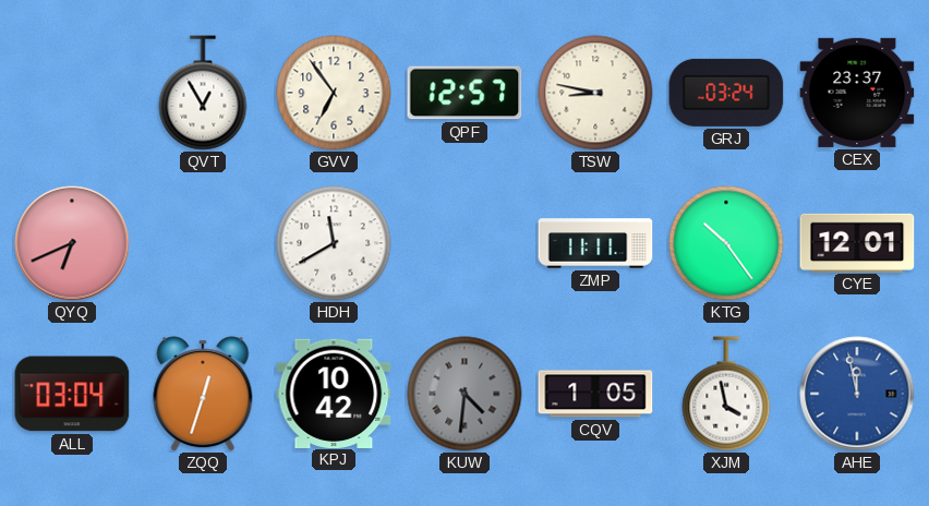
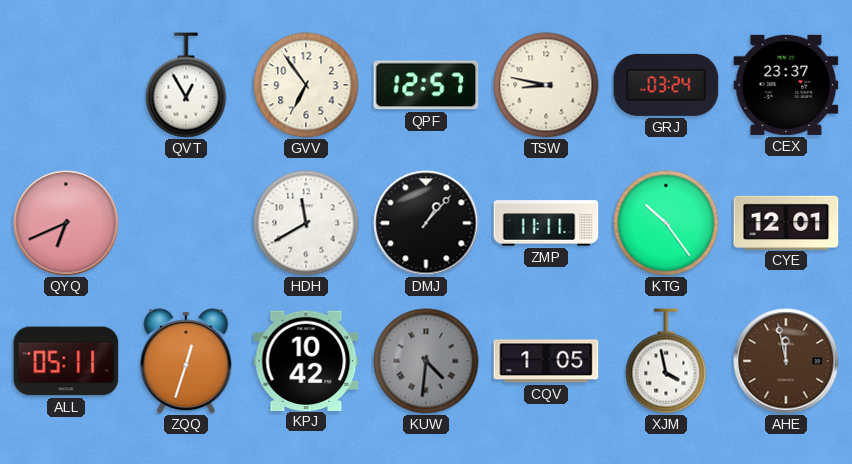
DMJ: none -> 1:07
ALL: 03:04 -> 05:11
AHE dial: blue -> brown
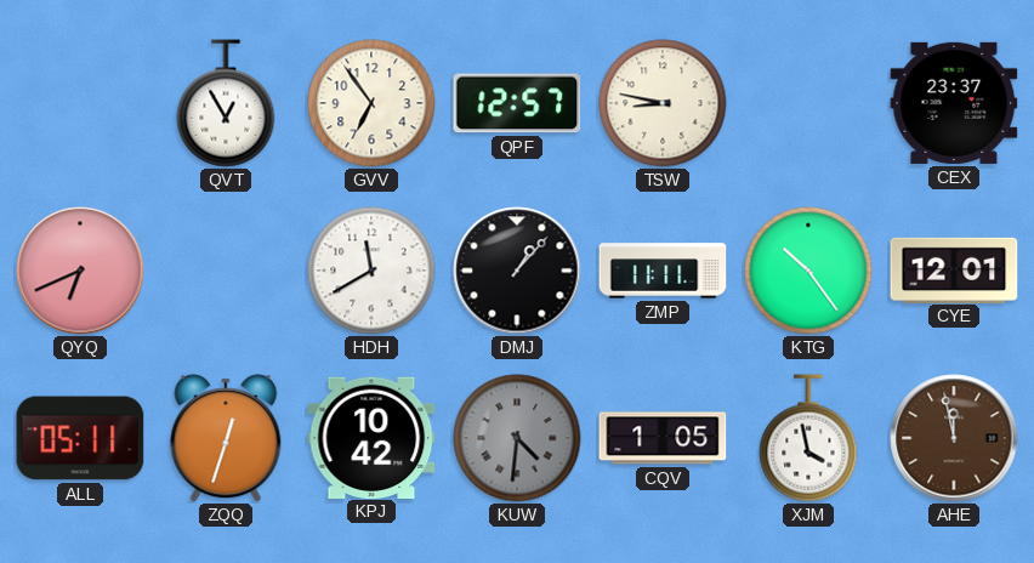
GRJ: 03:24 -> none
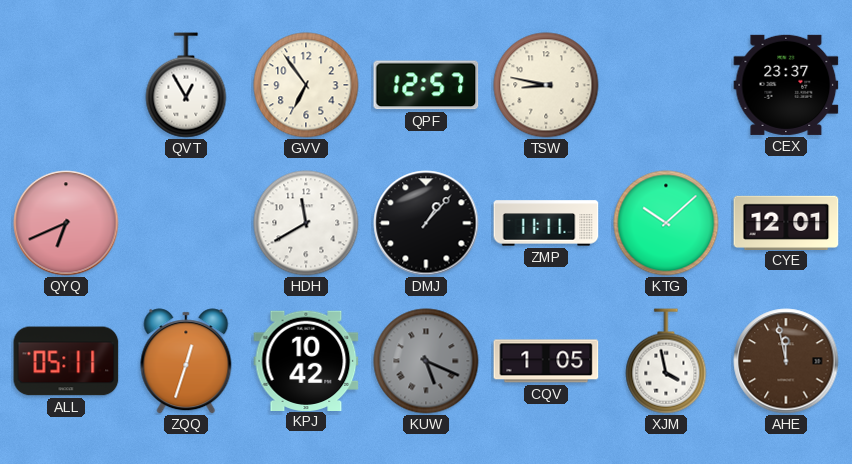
KTG: 10:24 -> 10:08
KUW: 4:31 -> 5:19
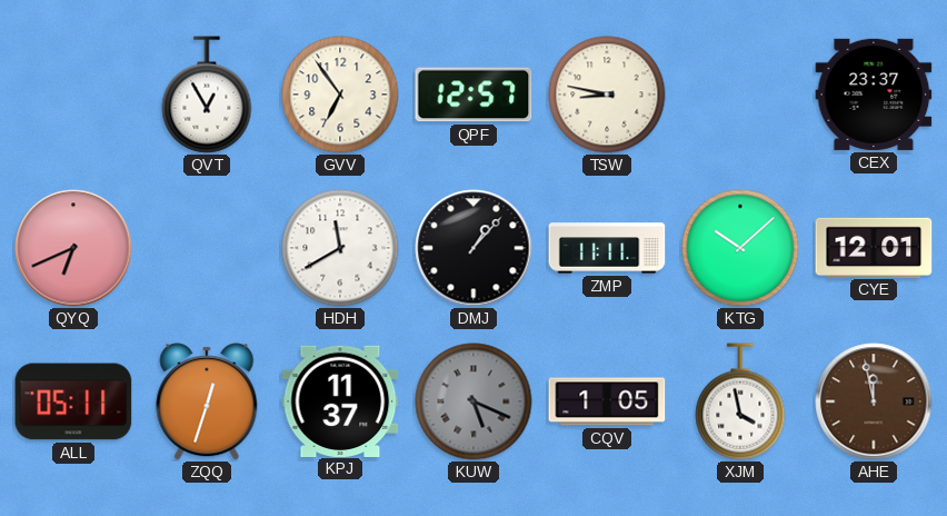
KPJ: 10:42 -> 11:37
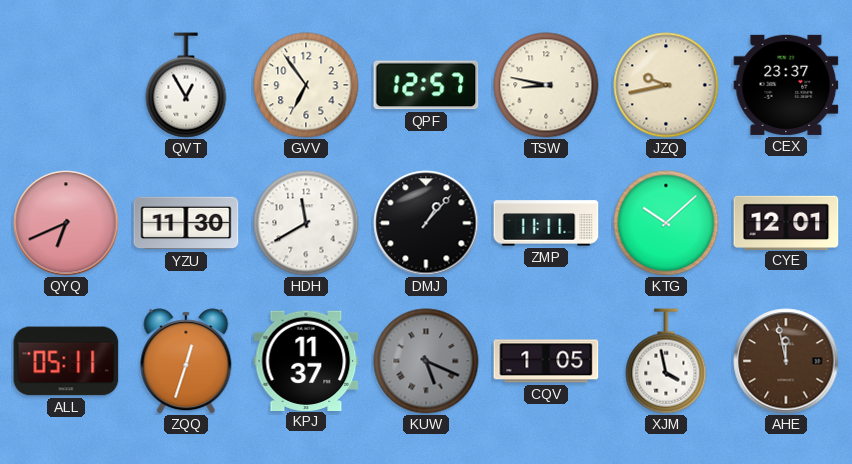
JZQ: none -> 9:43
YZU: none -> 11:30
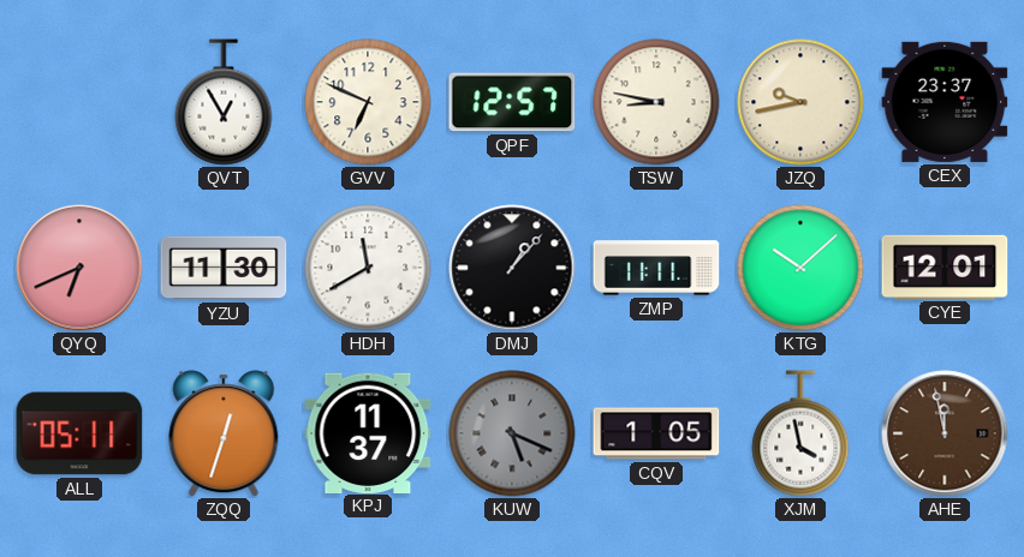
GVV: 6:54 -> 6:49
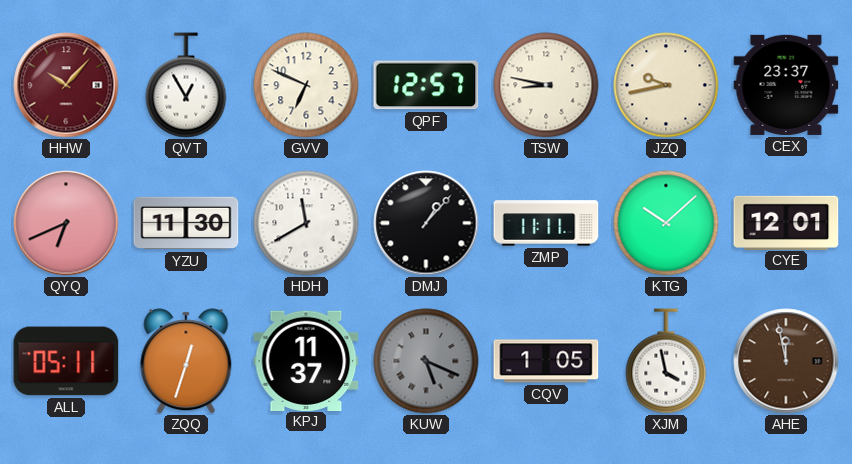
HHW: none -> 10:07
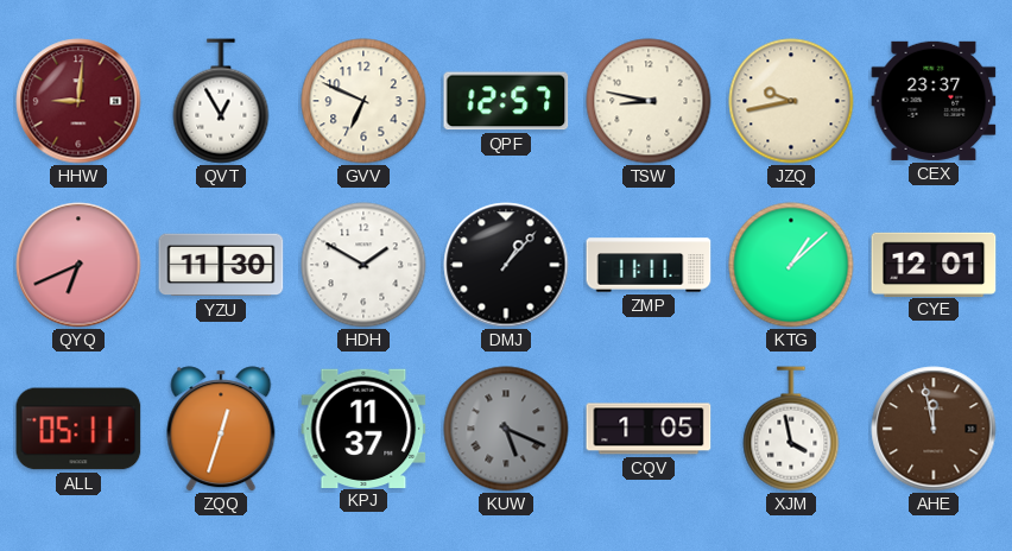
HHW: 10:07 -> 9:01
HDH: 11:40 -> 1:50
KTG: 10:08 -> 1:08
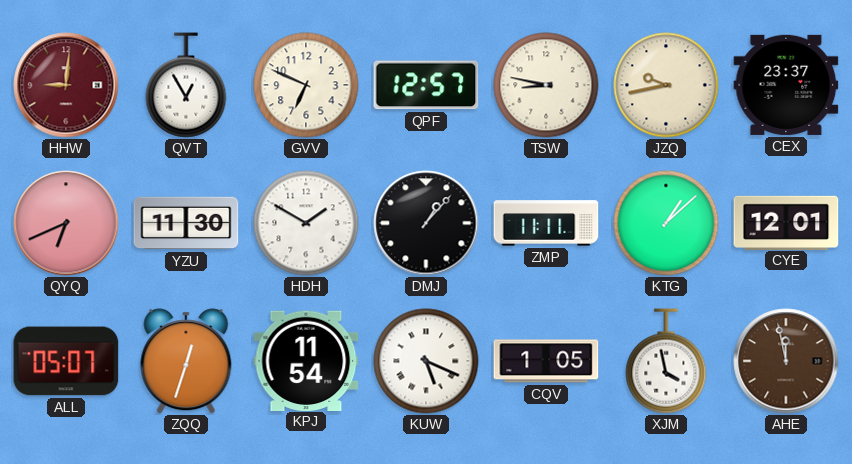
ALL: 05:11 -> 05:07
KPJ: 11:37 -> 11:54
KUW dial: grey -> white
